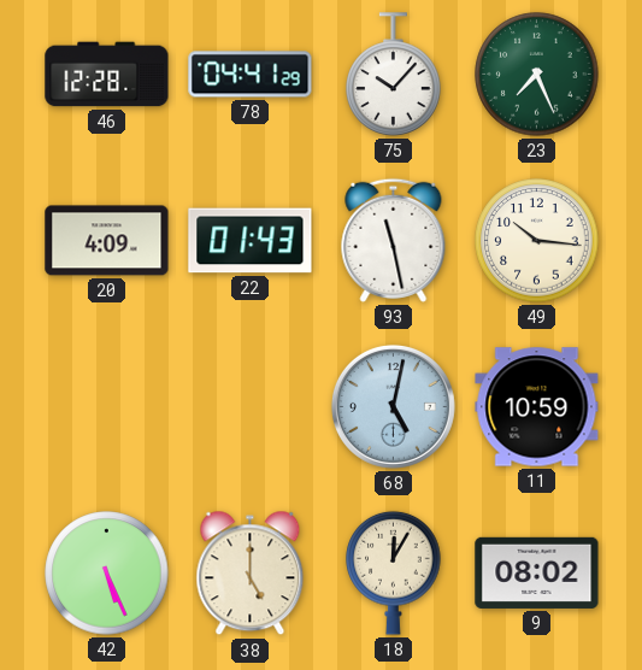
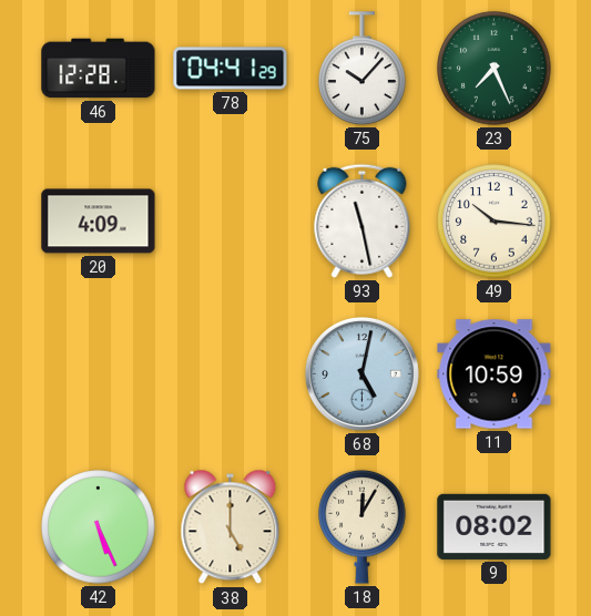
22: 01:43 -> none
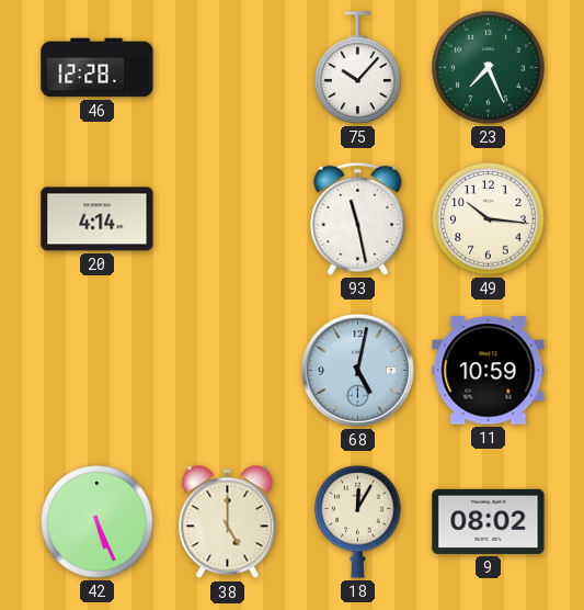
78: 04:41 -> none
20: 4:09 -> 4:14
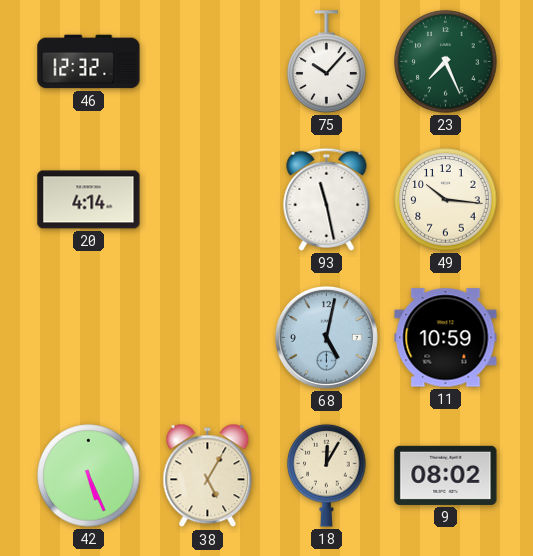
46: 12:28 -> 12:32
38: 5:00 -> 5:05
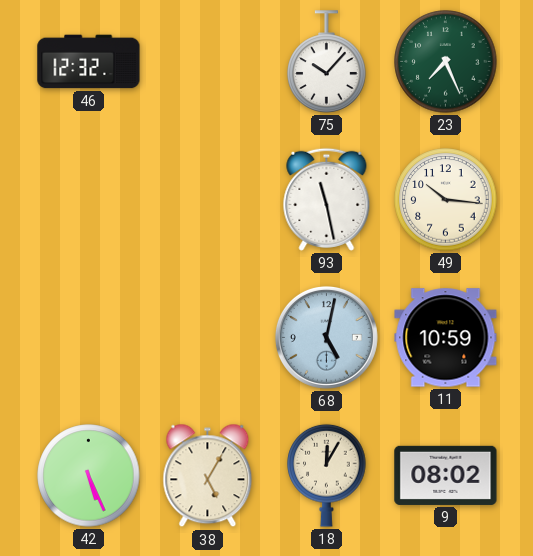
20: 4:14 -> none
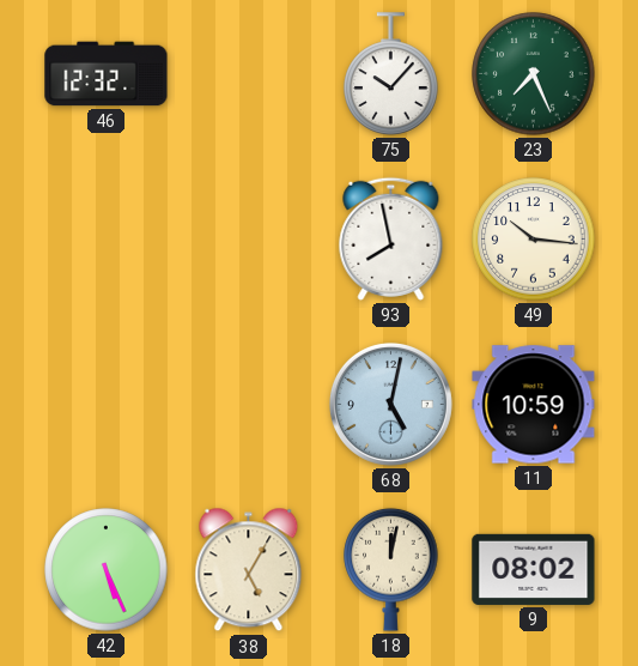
93: 11:28 -> 7:58
18: 12:05 -> 12:02
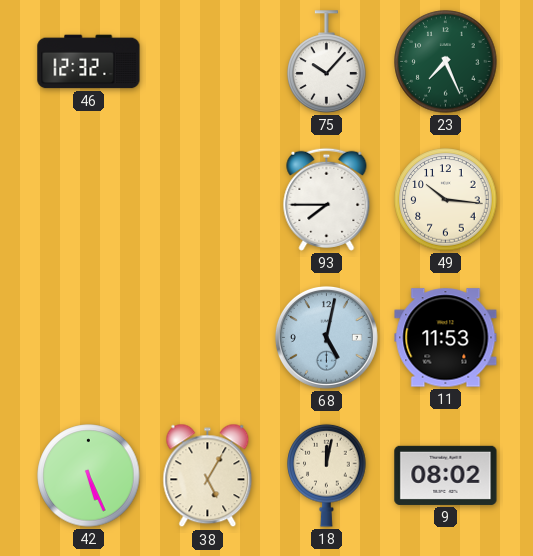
93: 7:58 -> 7:45
11: 10:59 -> 11:53
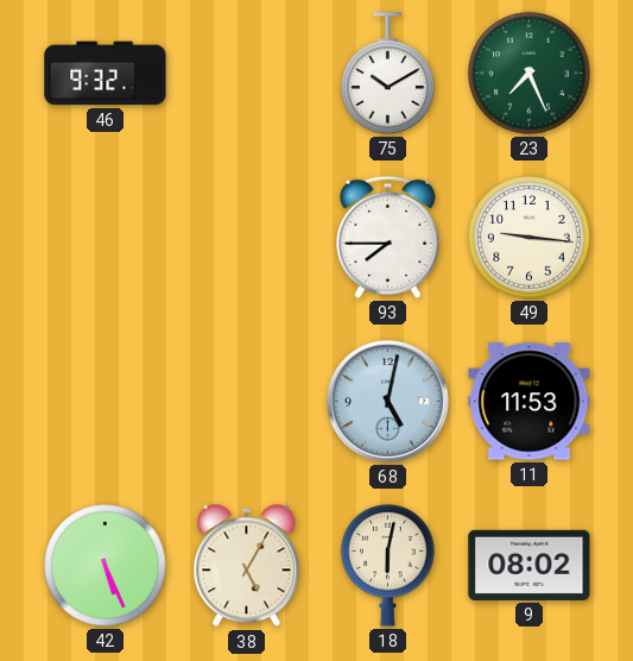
46: 12:32 -> 9:32
75: 10:07 -> 10:10
49: 10:16 -> 9:16
18: 12:02 -> 6:02
